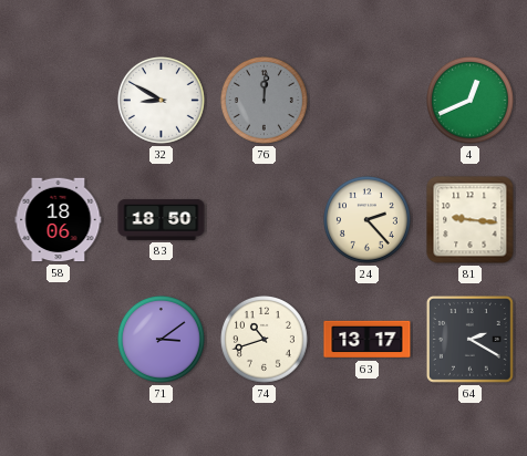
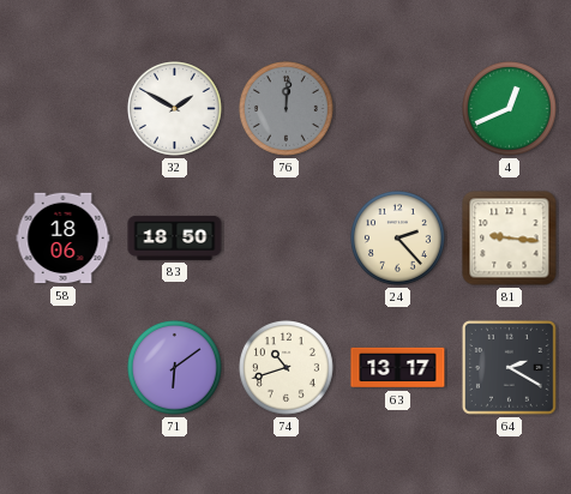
32: 8:50 -> 1:50
71: 3:09 -> 6:09
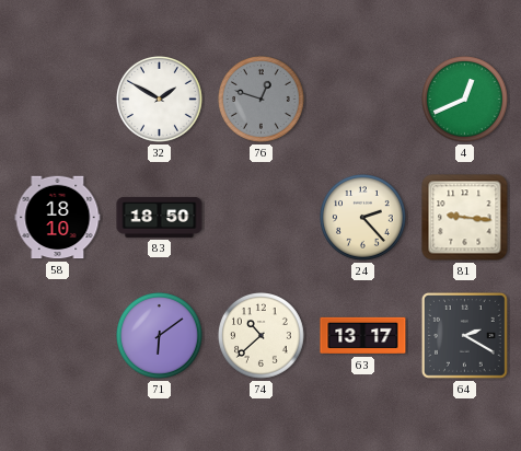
76: 12:01 -> 12:48
58: 18:06 -> 18:10
74: 10:42 -> 10:38
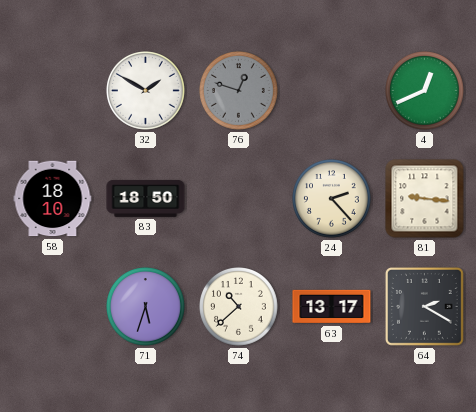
71: 6:09 -> 5:33
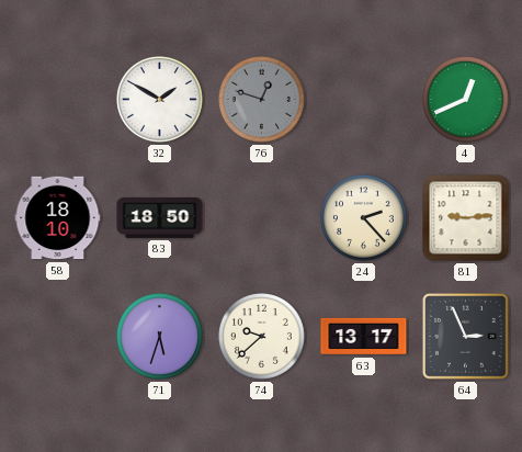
81: 9:16 -> 9:14
74: 10:38 -> 9:38
64: 2:20 -> 2:56
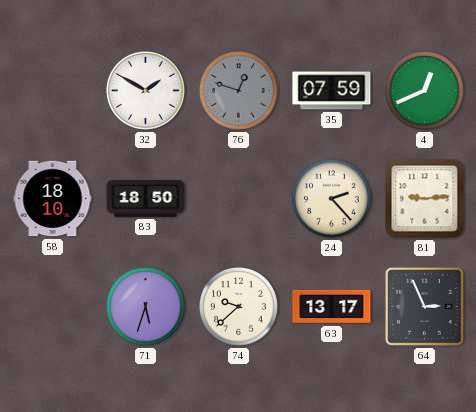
35: none -> 07:59
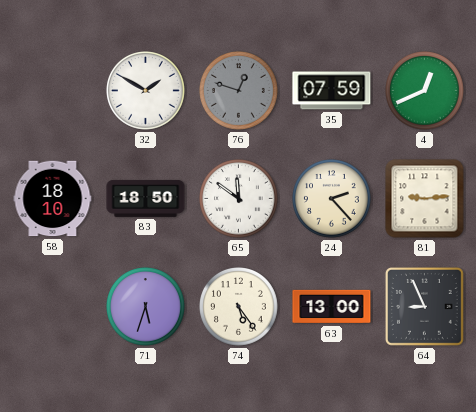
65: none -> 11:51
74: 9:38 -> 5:24
63: 13:17 -> 13:00
64: 2:56 -> 8:56
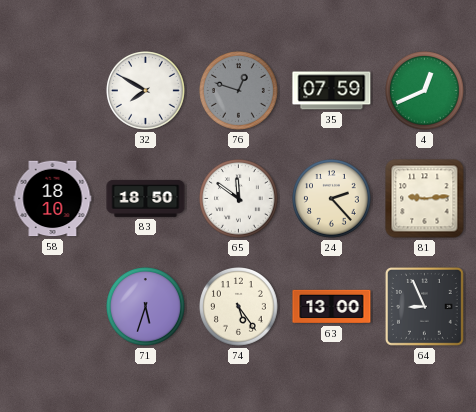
32: 1:50 -> 7:50
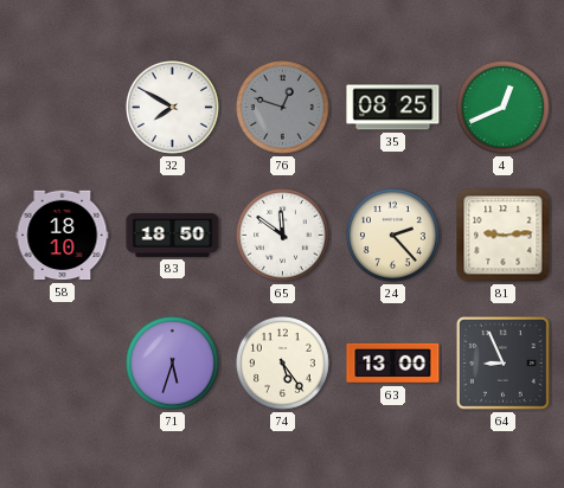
35: 07:59 -> 08:25
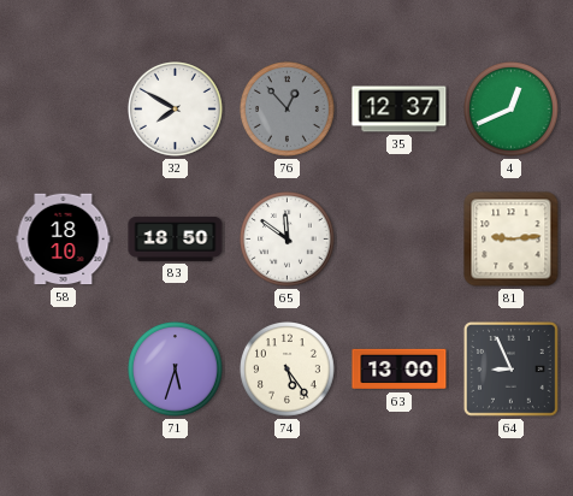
76: 12:48 -> 12:53
35: 08:25 -> 12:37
24: 2:23 -> none
